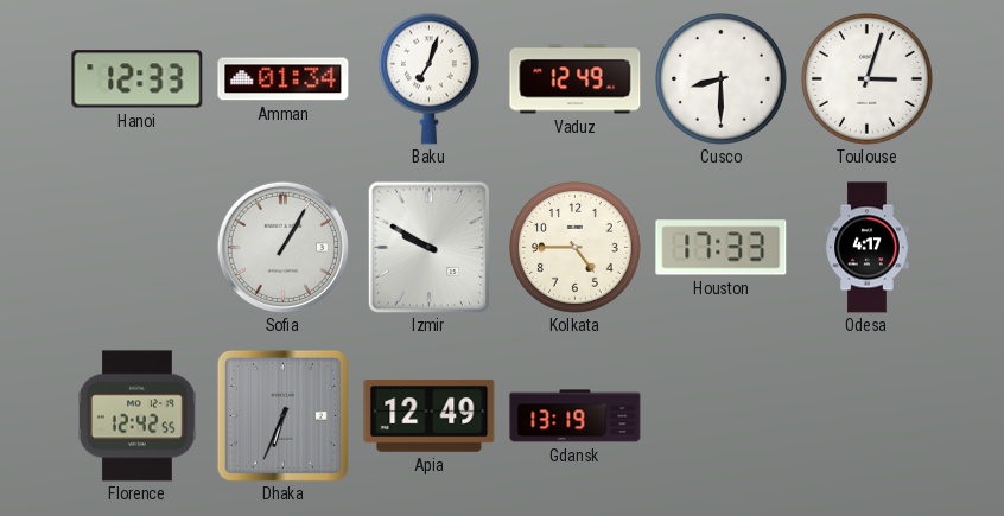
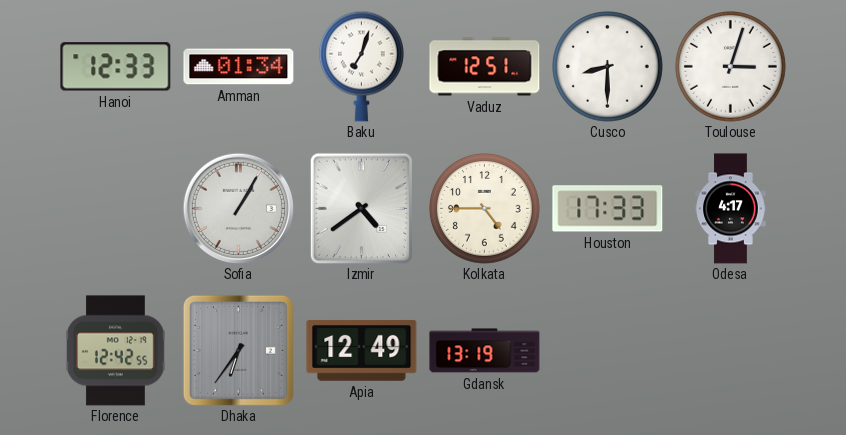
Vaduz: 12:49 -> 12:51
Izmir: 9:50 -> 4:39
Dhaka: 6:34 -> 6:36
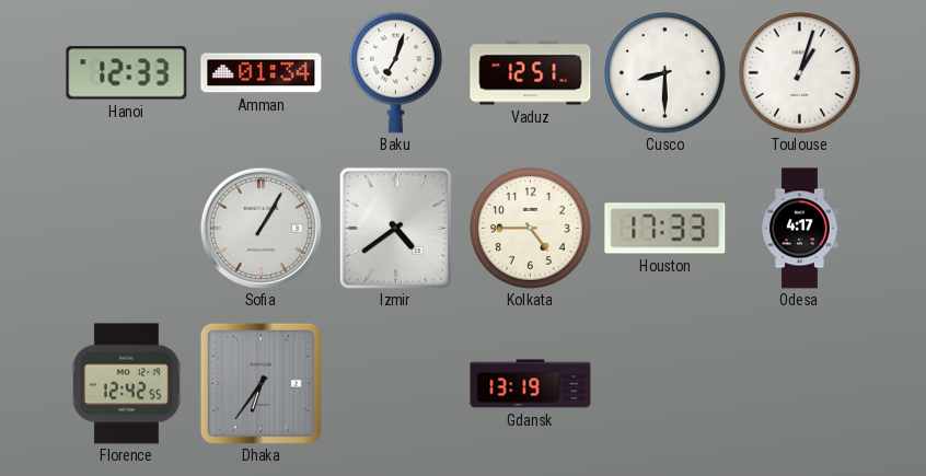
Toulouse: 3:03 -> 1:03
Apia: 12:49 -> none
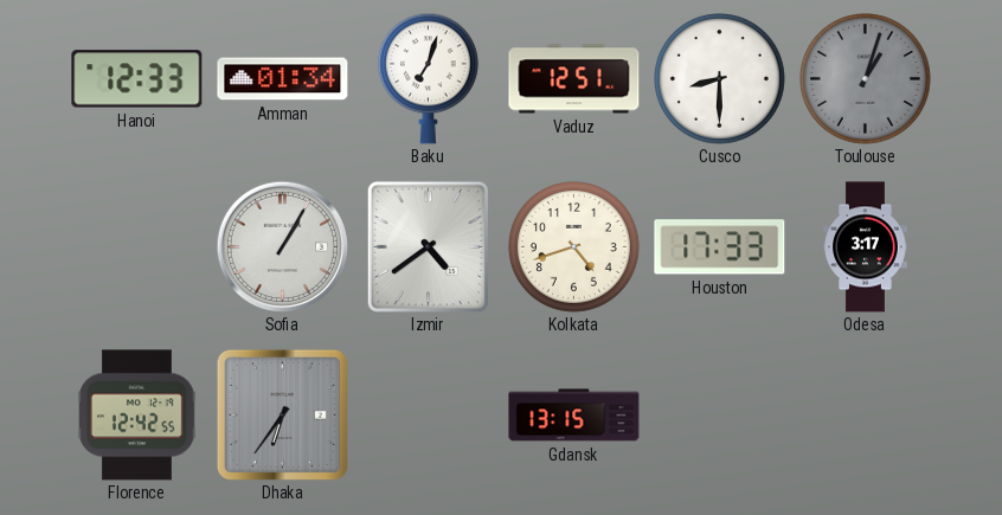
Toulouse dial: white -> grey
Kolkata: 4:45 -> 4:42
Odesa: 4:17 -> 3:17
Gdansk: 13:19 -> 13:15
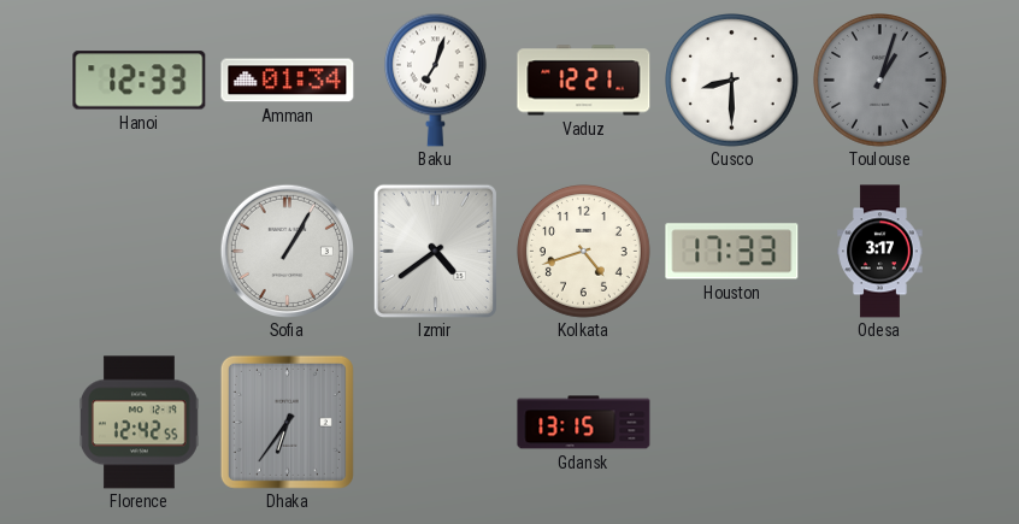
Vaduz: 12:51 -> 12:21
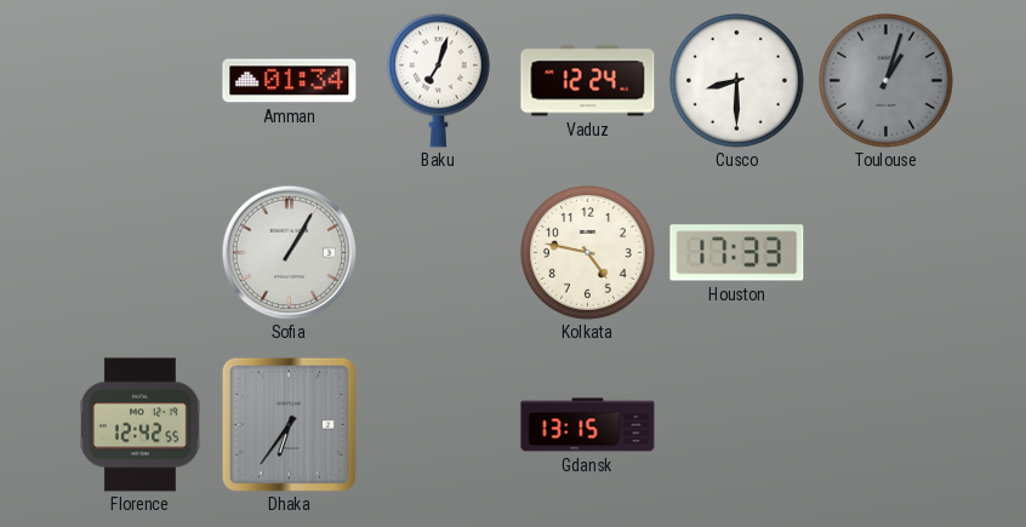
Hanoi: 12:33 -> none
Vaduz: 12:21 -> 12:24
Izmir: 4:39 -> none
Kolkata: 4:42 -> 4:47
Odesa: 3:17 -> none
